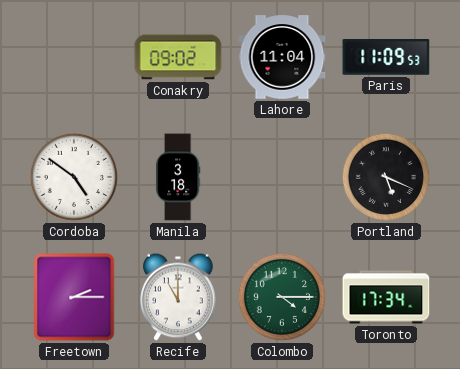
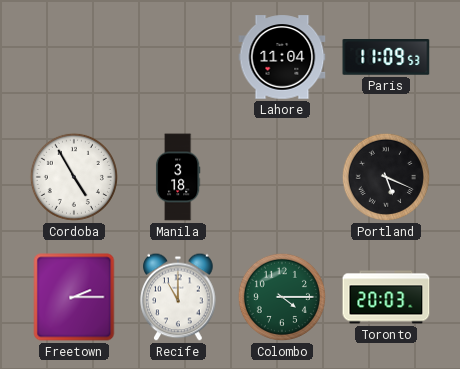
Conakry: 09:02 -> none
Cordoba: 4:51 -> 4:55
Toronto: 17:34 -> 20:03
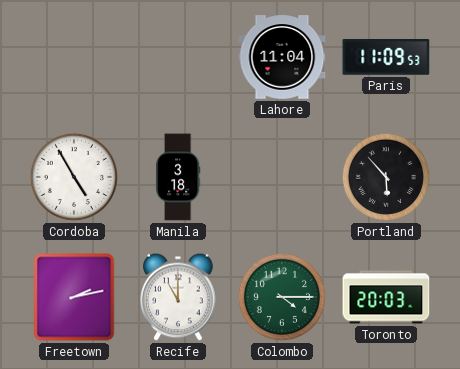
Portland: 5:19 -> 5:53
Freetown: 2:15 -> 2:13
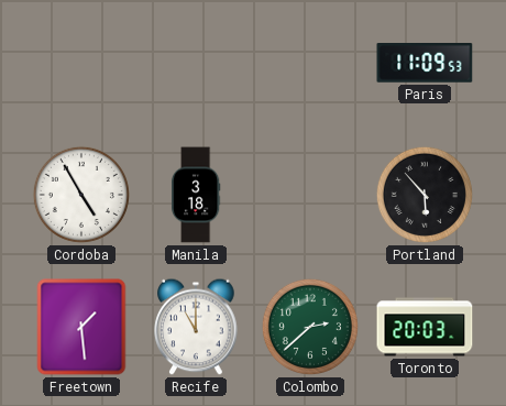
Lahore: 11:04 -> none
Freetown: 2:13 -> 1:29
Colombo: 4:15 -> 2:38
